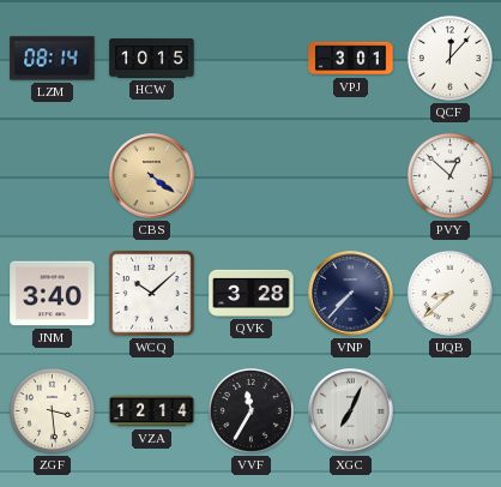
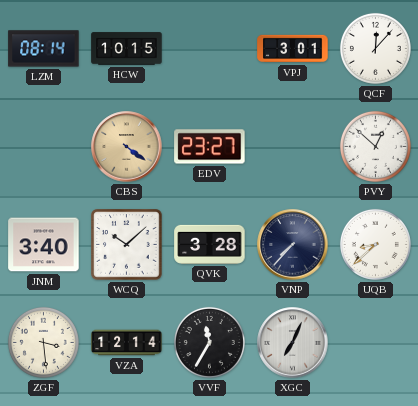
EDV: none -> 23:27
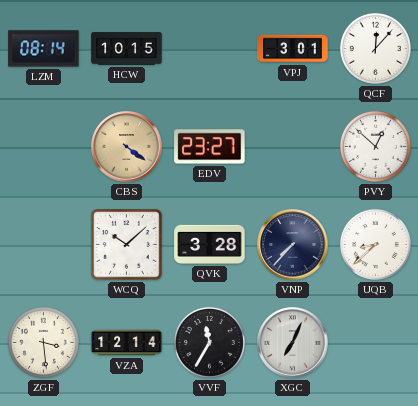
JNM: 3:40 -> none
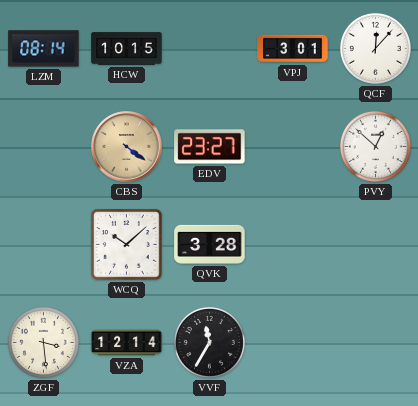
VNP: 7:37 -> none
UQB: 8:38 -> none
XGC: 7:04 -> none
